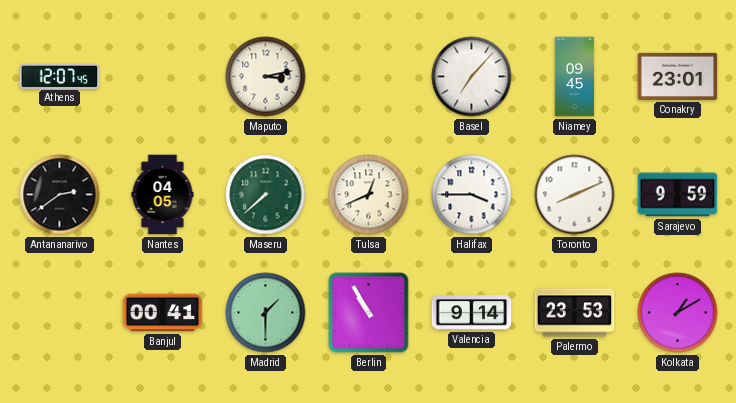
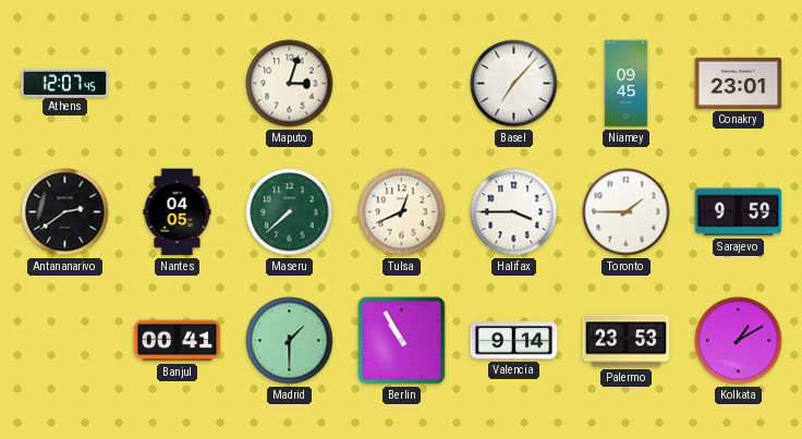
Maputo: 3:13 -> 3:03
Toronto: 8:11 -> 1:45
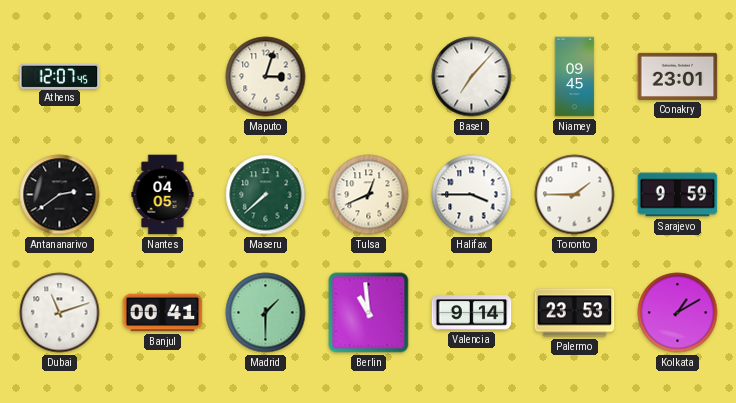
Dubai: none -> 11:12
Berlin: 10:55 -> 10:59
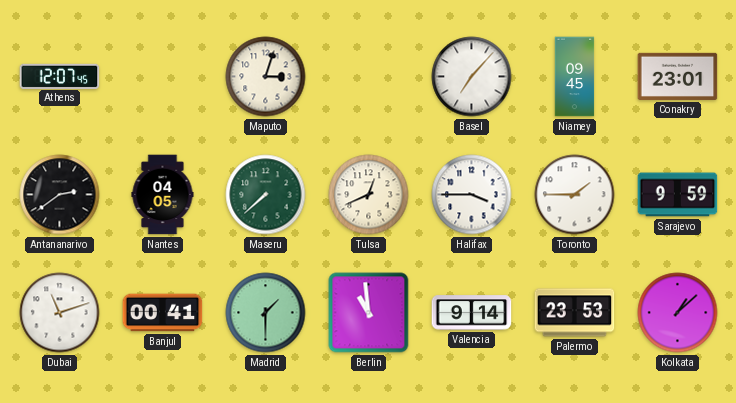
Kolkata: 1:10 -> 1:08
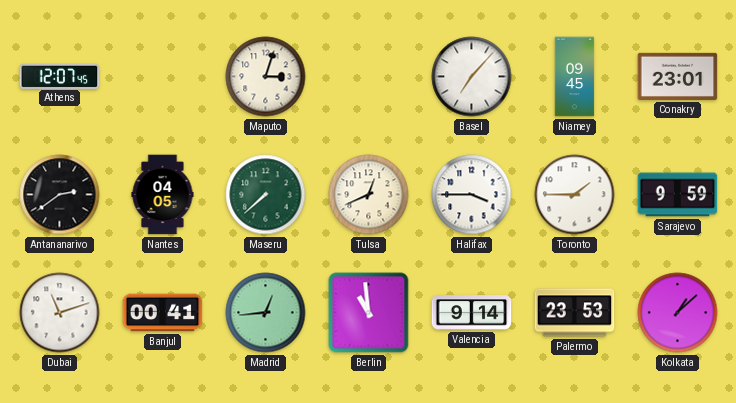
Madrid: 1:30 -> 12:44
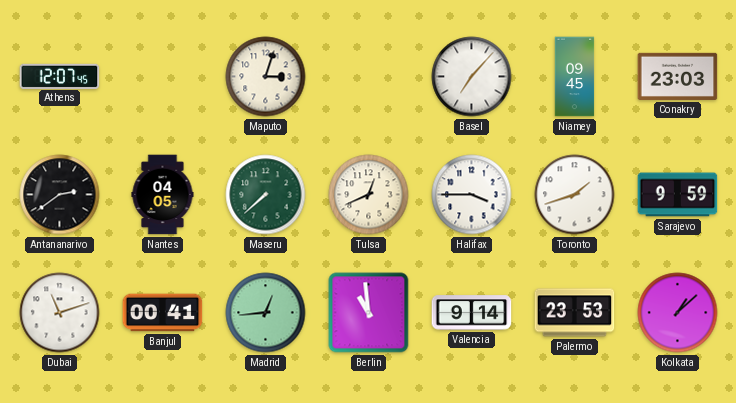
Conakry: 23:01 -> 23:03
Toronto: 1:45 -> 1:42
